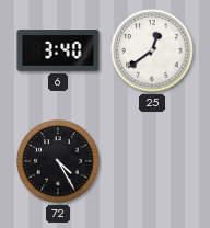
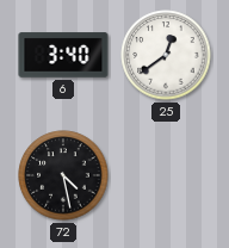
72: 4:25 -> 4:28
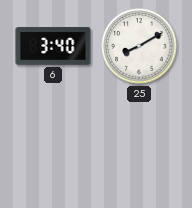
25: 12:39 -> 8:10
72: 4:28 -> none
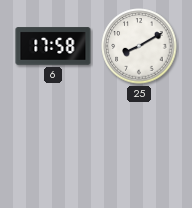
6: 3:40 -> 17:58
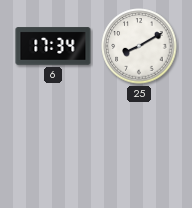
6: 17:58 -> 17:34
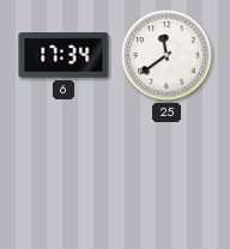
25: 8:10 -> 11:39
